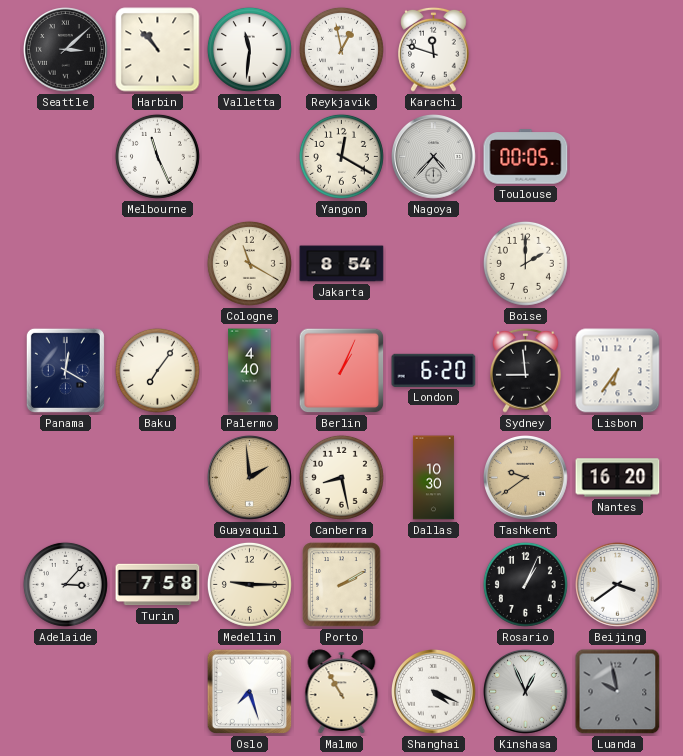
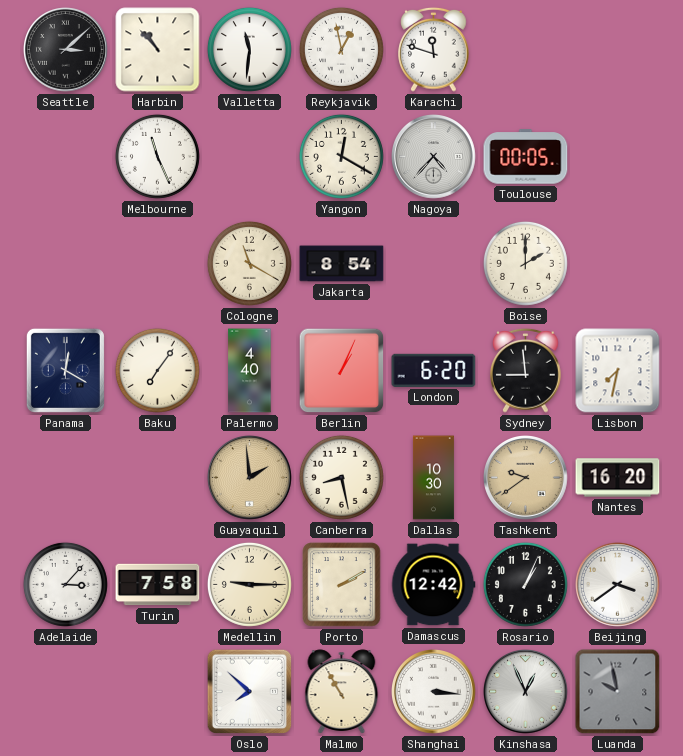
Lisbon: 6:36 -> 7:32
Damascus: none -> 12:42
Oslo: 7:27 -> 7:52
Shanghai: 4:19 -> 3:16
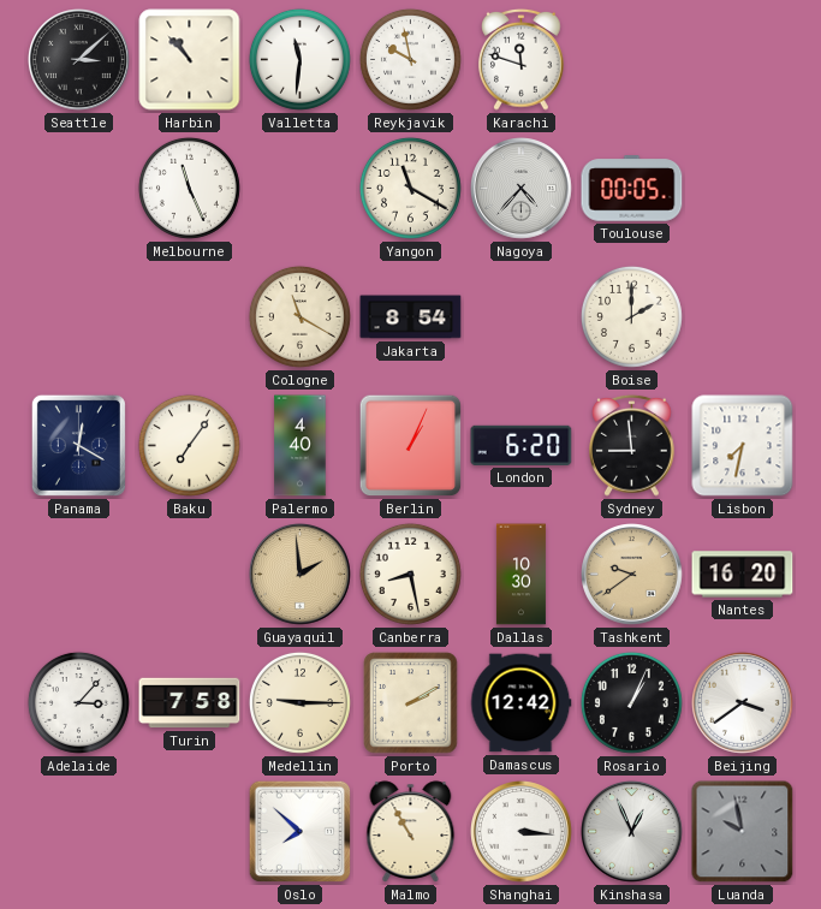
Reykjavik: 12:58 -> 9:58
Yangon: 12:20 -> 11:20
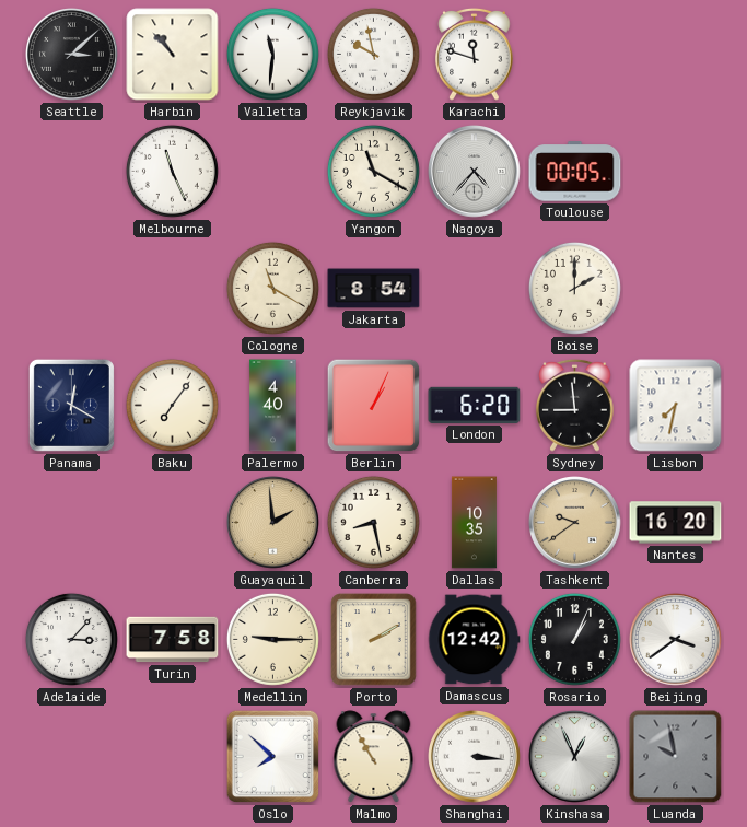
Dallas: 10:30 -> 10:35
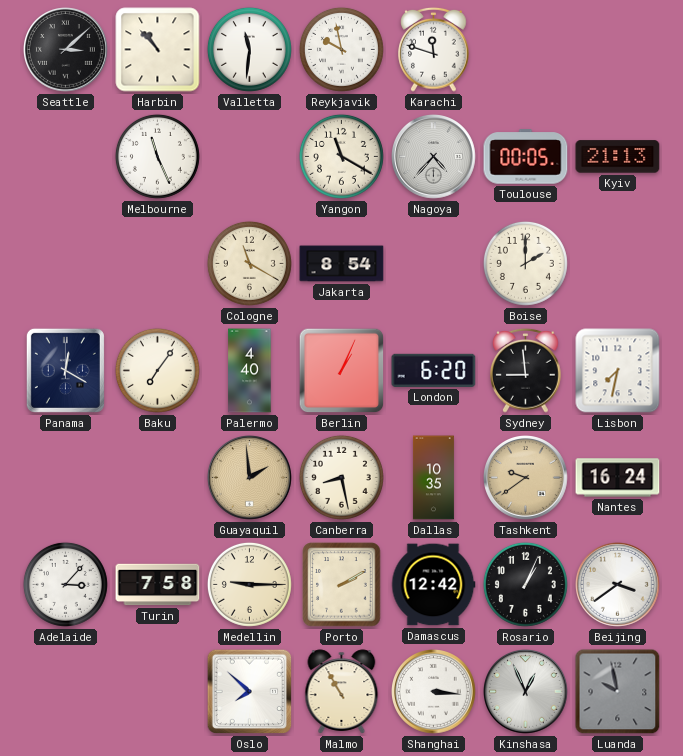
Kyiv: none -> 21:13
Nantes: 16:20 -> 16:24
